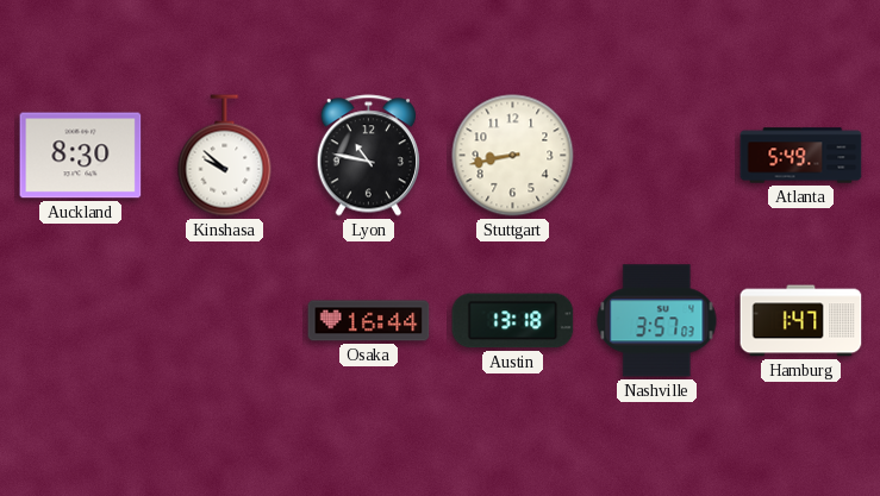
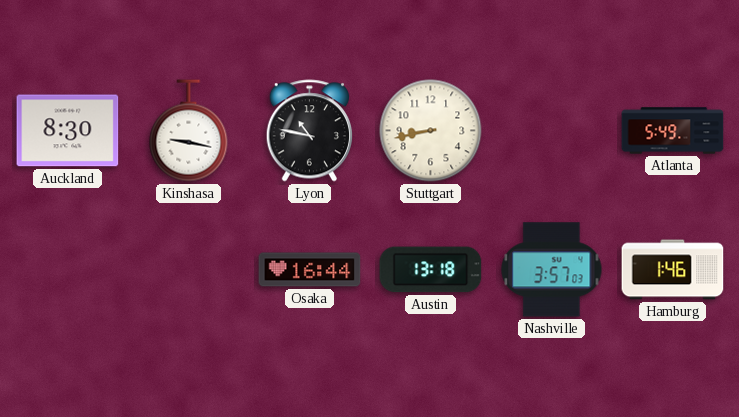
Kinshasa: 9:52 -> 9:17
Hamburg: 1:47 -> 1:46
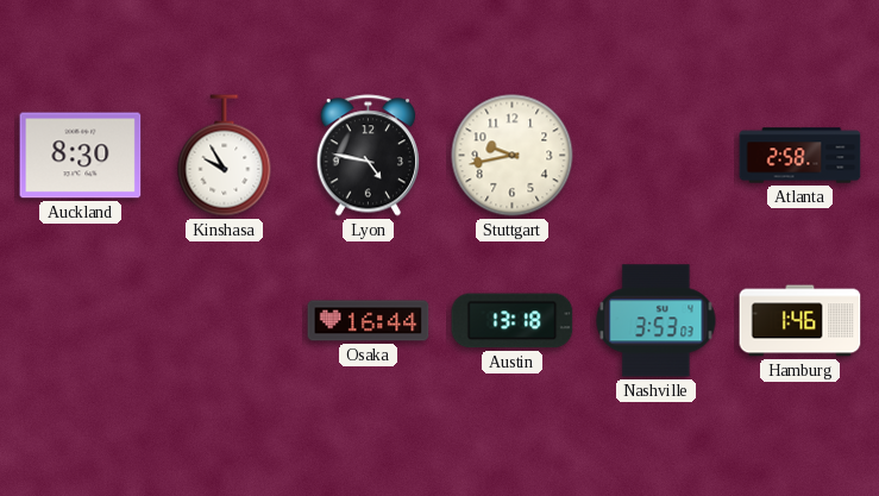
Kinshasa: 9:17 -> 9:55
Lyon: 10:47 -> 4:47
Stuttgart: 8:43 -> 9:43
Atlanta: 5:49 -> 2:58
Nashville: 3:57 -> 3:53
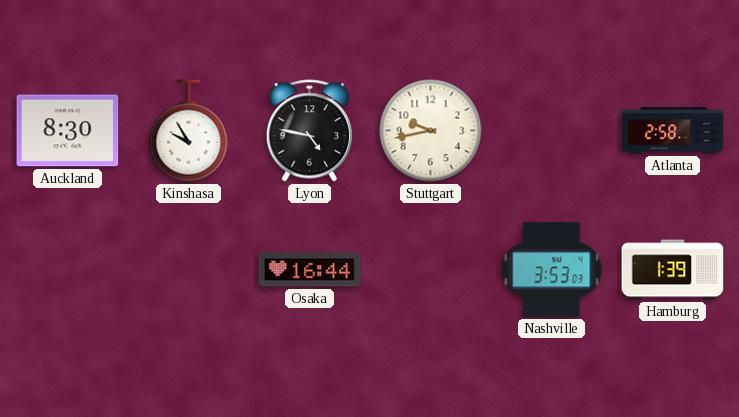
Austin: 13:18 -> none
Hamburg: 1:46 -> 1:39
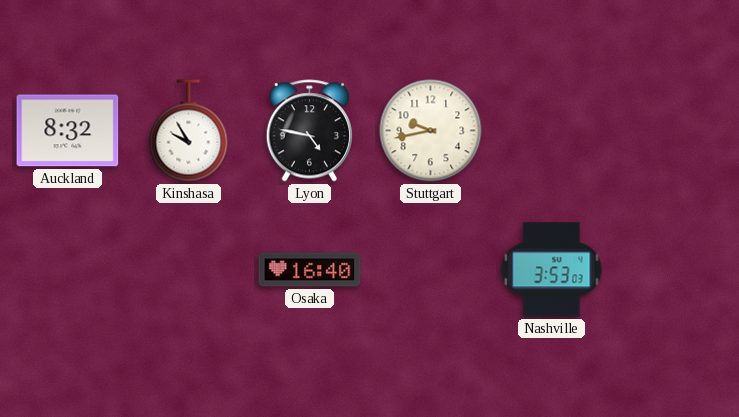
Auckland: 8:30 -> 8:32
Atlanta: 2:58 -> none
Osaka: 16:44 -> 16:40
Hamburg: 1:39 -> none
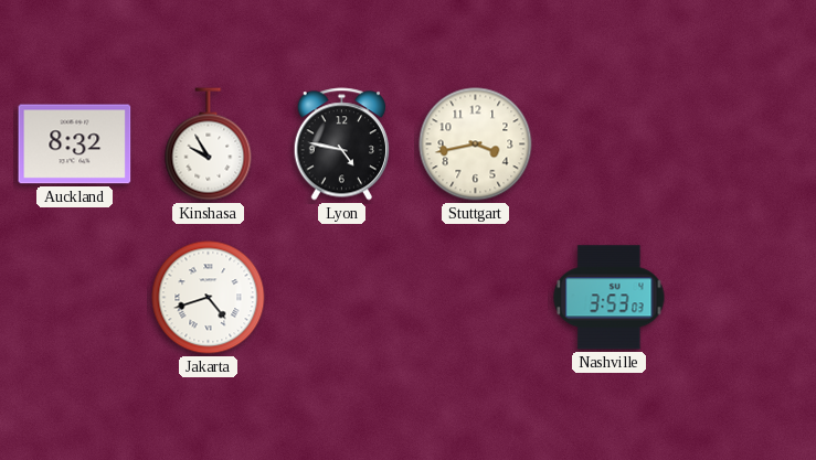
Stuttgart: 9:43 -> 3:43
Jakarta: none -> 4:42
Osaka: 16:40 -> none
